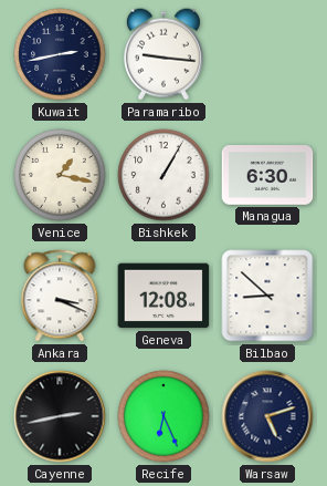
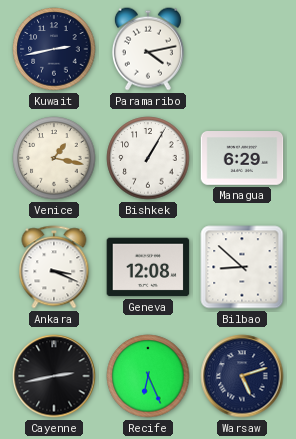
Paramaribo: 9:16 -> 4:13
Managua: 6:30 -> 6:29
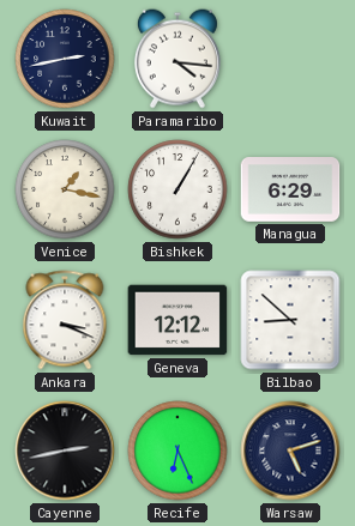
Paramaribo: 4:13 -> 4:16
Geneva: 12:08 -> 12:12
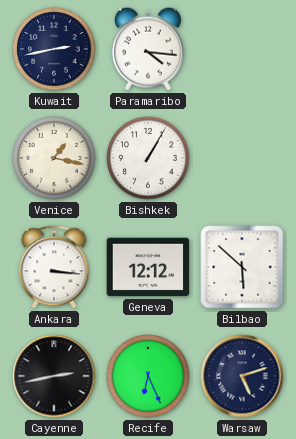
Managua: 6:29 -> none
Ankara: 3:19 -> 3:16
Bilbao: 8:52 -> 5:52
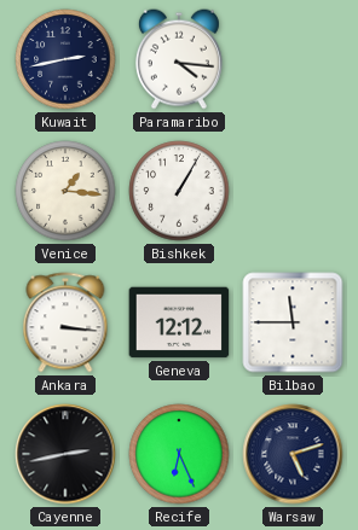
Venice: 1:17 -> 1:16
Bilbao: 5:52 -> 11:45
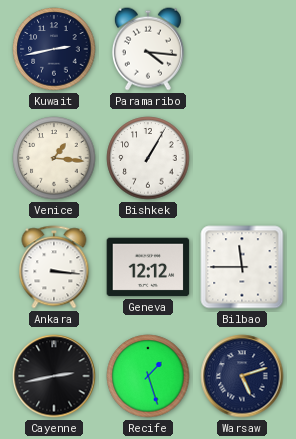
Recife: 6:26 -> 1:27
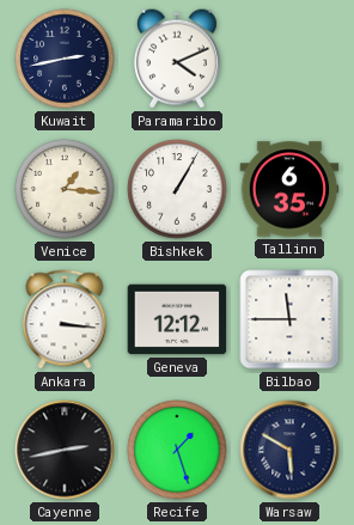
Paramaribo: 4:16 -> 4:11
Tallinn: none -> 6:35
Warsaw: 5:12 -> 5:50
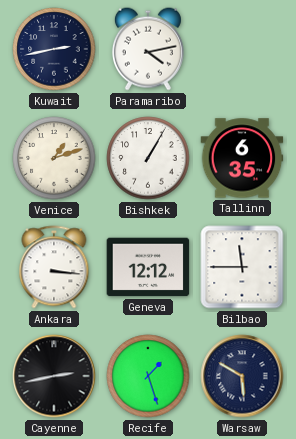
Paramaribo: 4:11 -> 4:13
Venice: 1:16 -> 1:12
